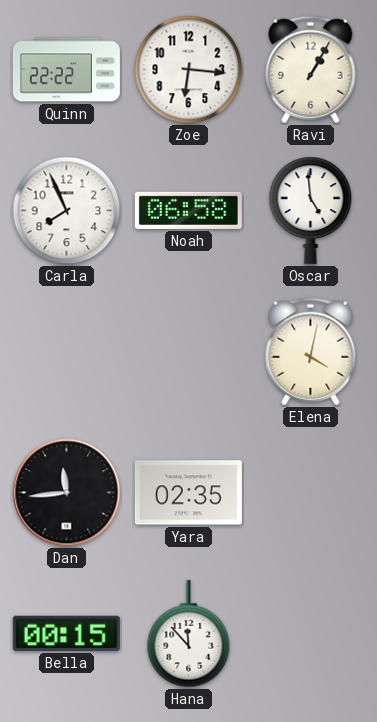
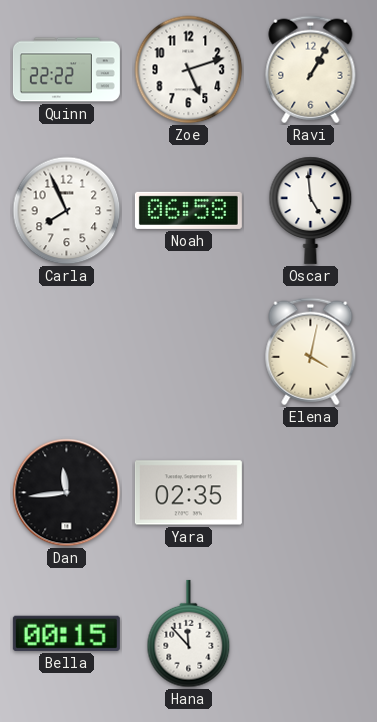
Zoe: 6:16 -> 5:12
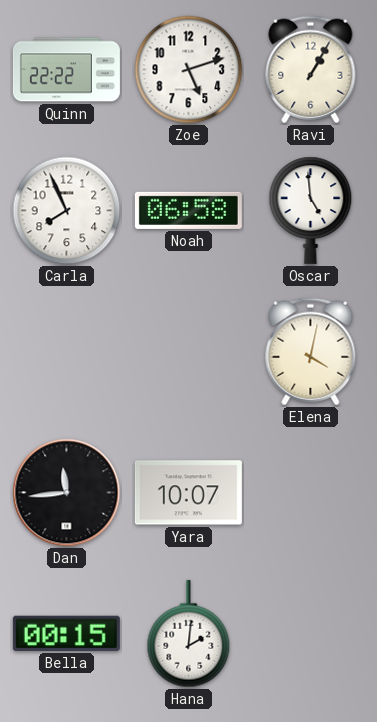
Yara: 02:35 -> 10:07
Hana: 11:53 -> 2:01
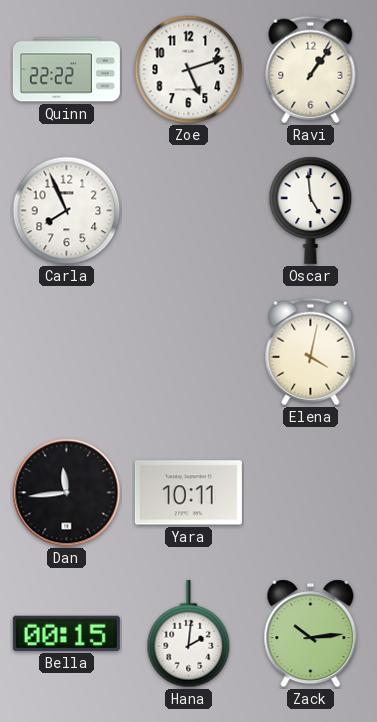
Ravi: 1:05 -> 1:06
Noah: 06:58 -> none
Yara: 10:07 -> 10:11
Zack: none -> 10:14
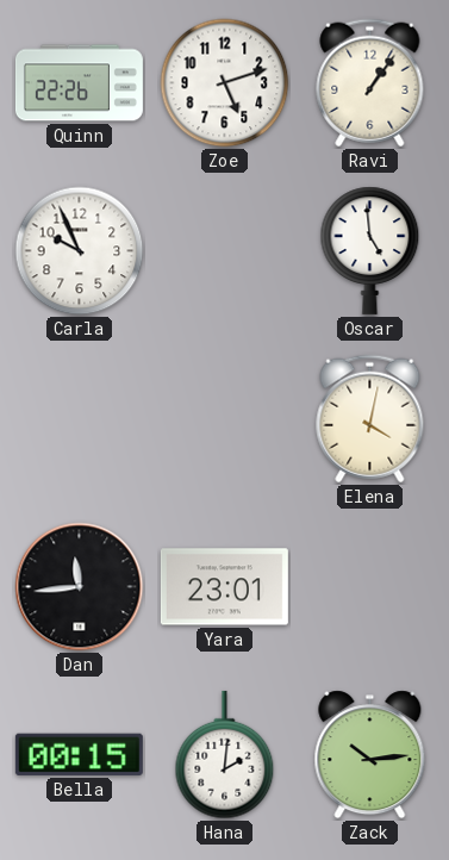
Quinn: 22:22 -> 22:26
Carla: 7:56 -> 9:56
Yara: 10:11 -> 23:01
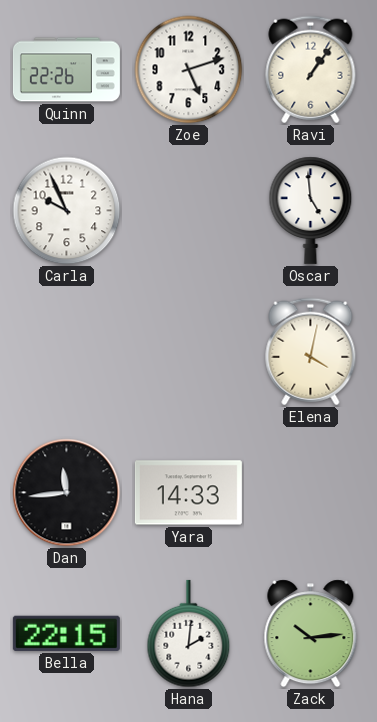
Yara: 23:01 -> 14:33
Bella: 00:15 -> 22:15
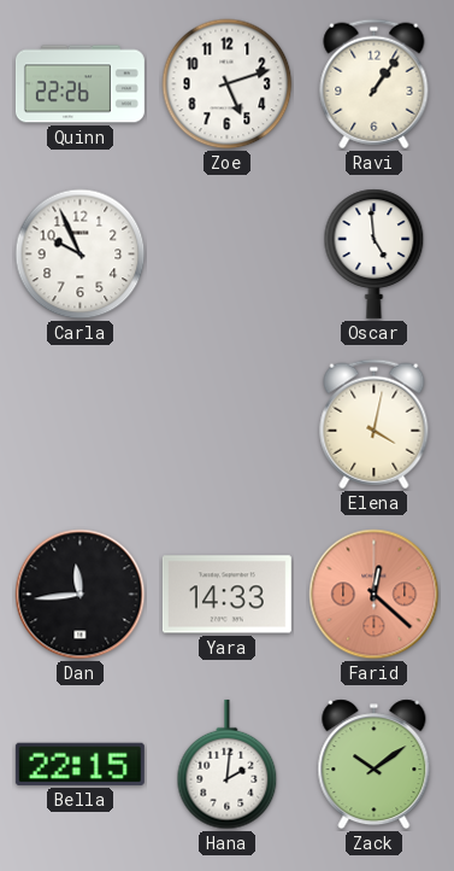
Farid: none -> 12:22
Zack: 10:14 -> 10:09
